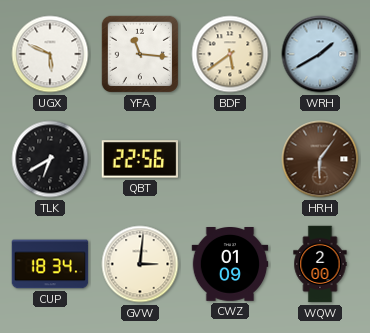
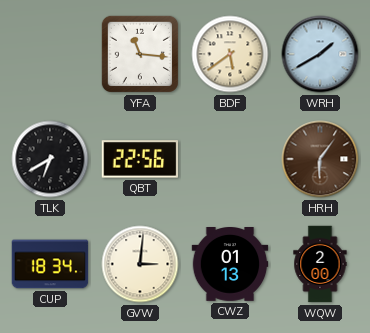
UGX: 5:49 -> none
CWZ: 01:09 -> 01:13
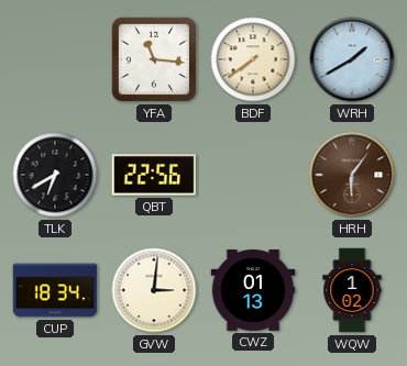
BDF: 5:39 -> 7:39
WQW: 2:00 -> 1:02
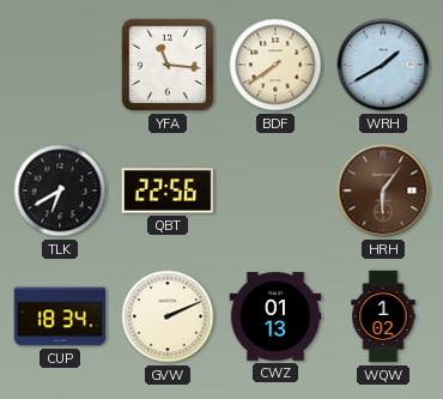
GVW: 3:01 -> 2:11
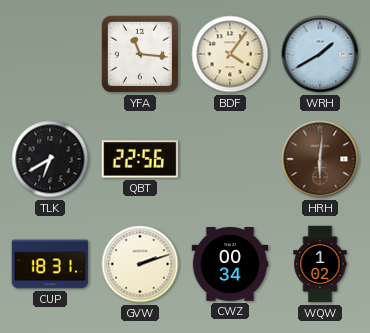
BDF: 7:39 -> 4:06
HRH: 6:06 -> 6:01
CUP: 18:34 -> 18:31
GVW: 2:11 -> 2:12
CWZ: 01:13 -> 00:34
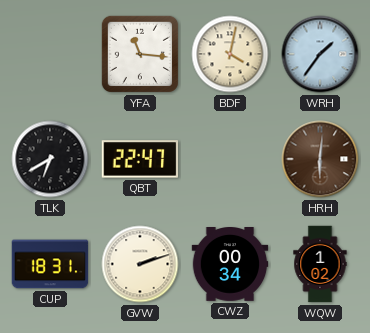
BDF: 4:06 -> 4:02
WRH: 1:40 -> 1:36
QBT: 22:56 -> 22:47
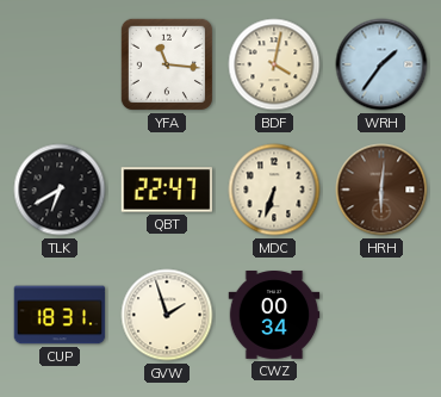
MDC: none -> 6:33
GVW: 2:12 -> 1:57
WQW: 1:02 -> none
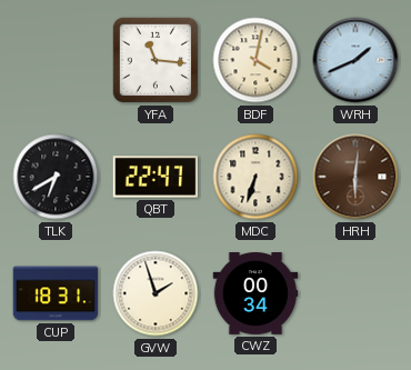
WRH: 1:36 -> 1:41
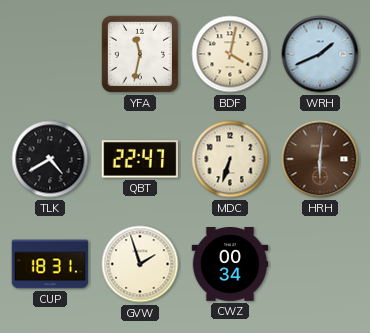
YFA: 11:16 -> 11:32
TLK: 6:40 -> 4:40
